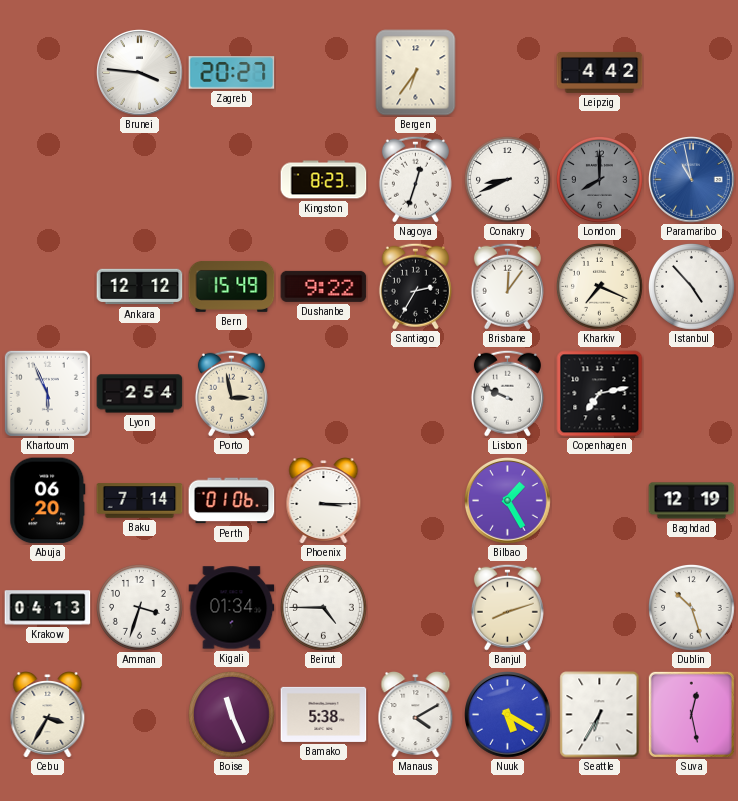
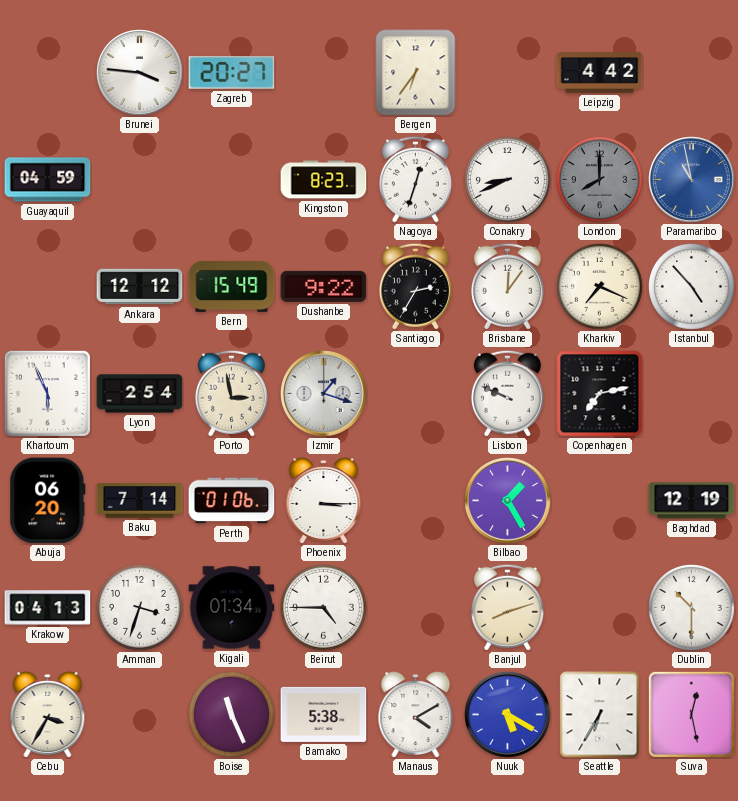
Guayaquil: none -> 04:59
Izmir: none -> 1:18
Dublin: 10:27 -> 10:30
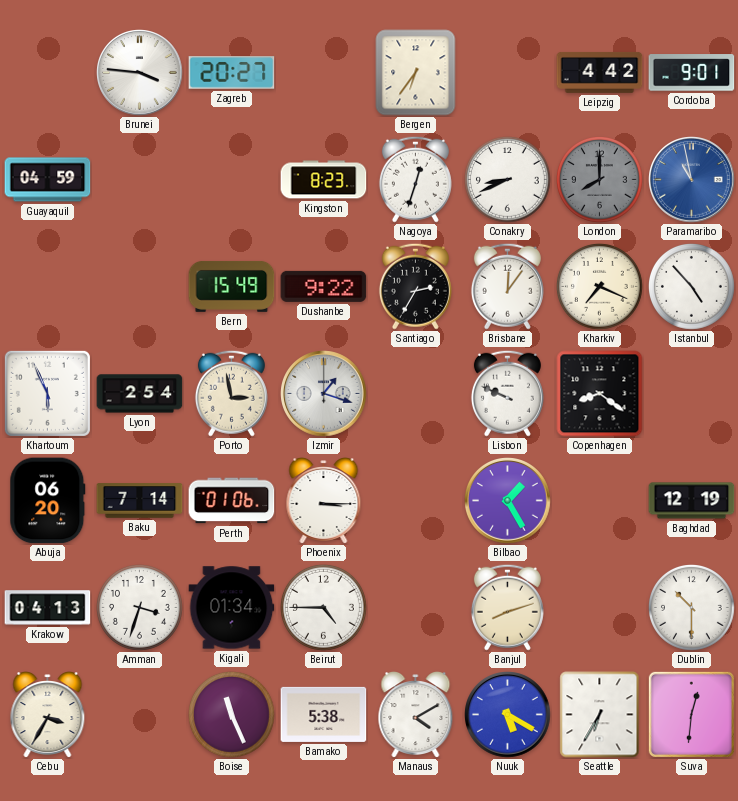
Cordoba: none -> 9:01
Ankara: 12:12 -> none
Copenhagen: 7:13 -> 8:21
Suva: 12:28 -> 12:31
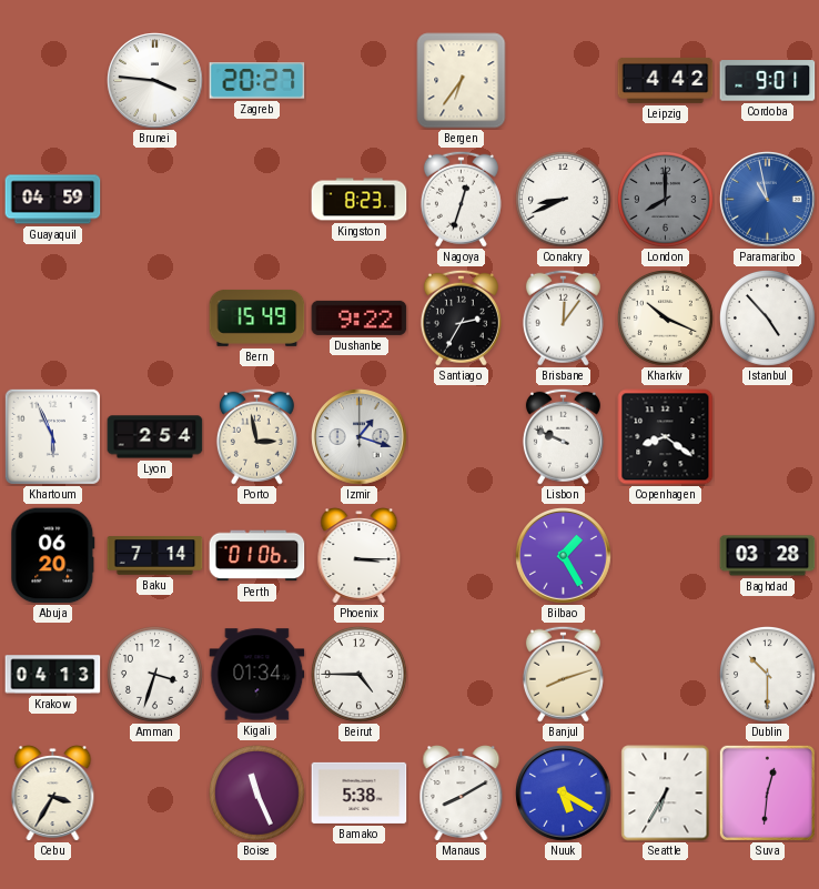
Kharkiv: 7:19 -> 10:19
Baghdad: 12:19 -> 03:28
Manaus: 4:10 -> 8:10
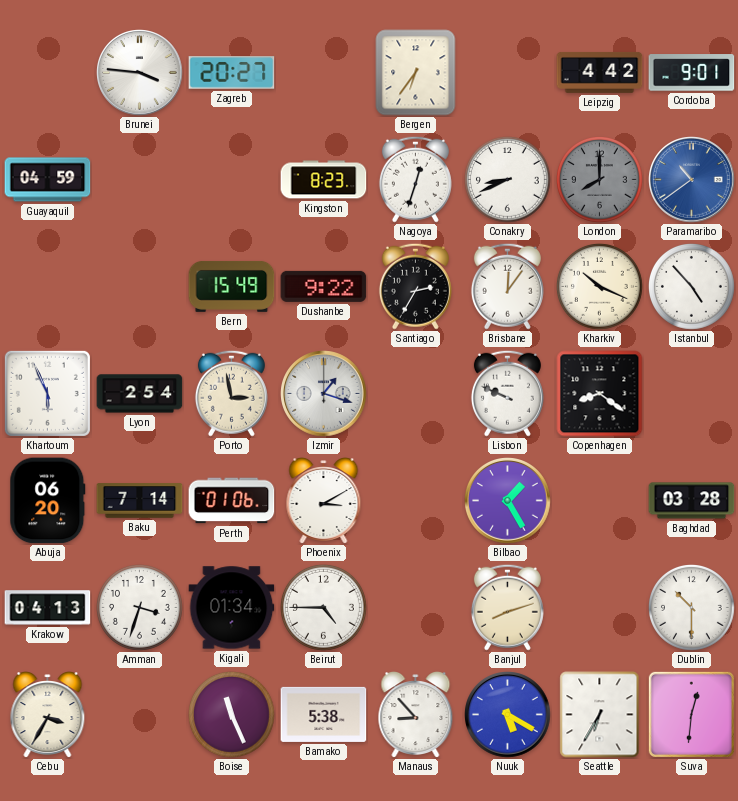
Paramaribo: 10:58 -> 10:39
Phoenix: 3:15 -> 3:10
Manaus: 8:10 -> 8:53
